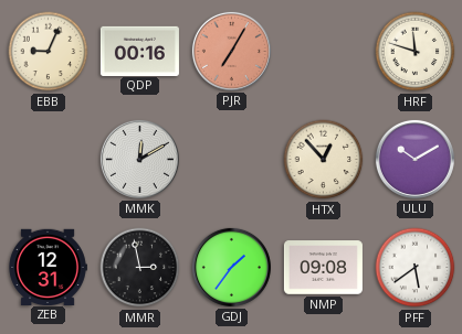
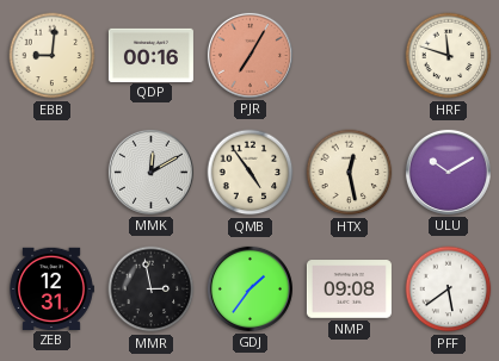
EBB: 9:04 -> 9:01
QMB: none -> 4:54
HTX: 12:53 -> 12:28
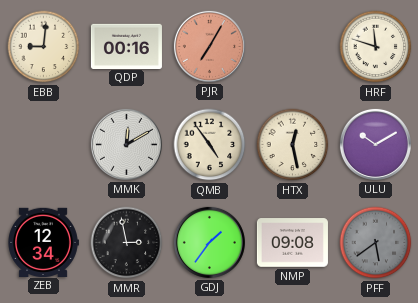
ZEB: 12:31 -> 12:34
PFF dial: white -> grey
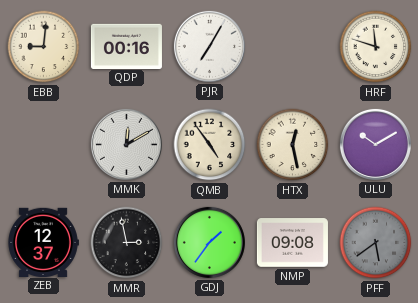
PJR dial: salmon -> white
ZEB: 12:34 -> 12:37
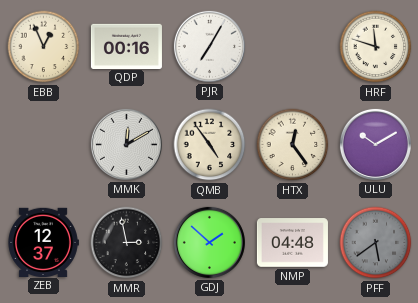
EBB: 9:01 -> 12:56
HTX: 12:28 -> 12:24
GDJ: 1:36 -> 1:52
NMP: 09:08 -> 04:48
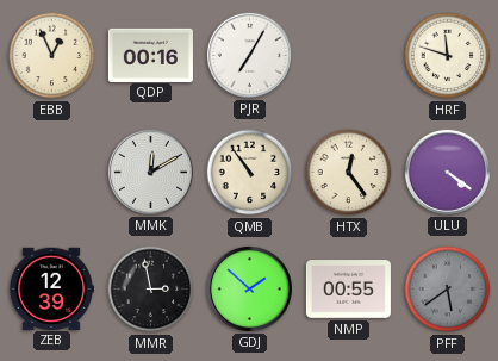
QMB: 4:54 -> 10:54
ULU: 10:10 -> 4:21
ZEB: 12:37 -> 12:39
NMP: 04:48 -> 00:55
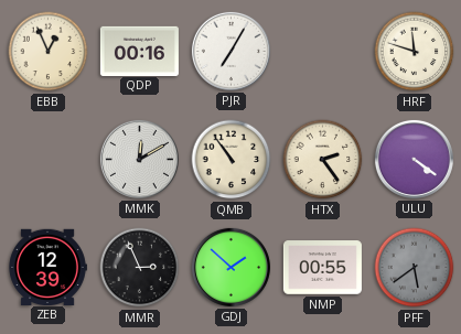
HTX: 12:24 -> 2:24
MMR: 2:58 -> 2:56
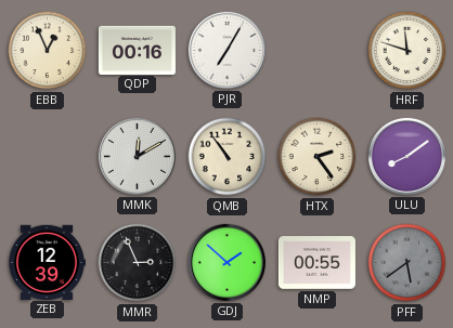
ULU: 4:21 -> 8:09
